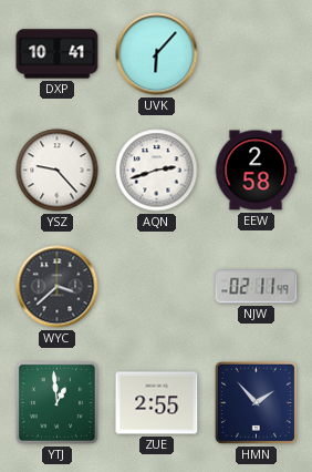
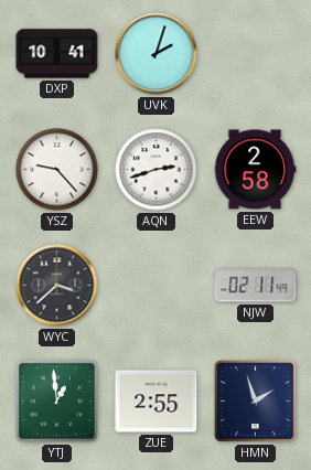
UVK: 6:07 -> 2:03
HMN: 1:53 -> 1:57
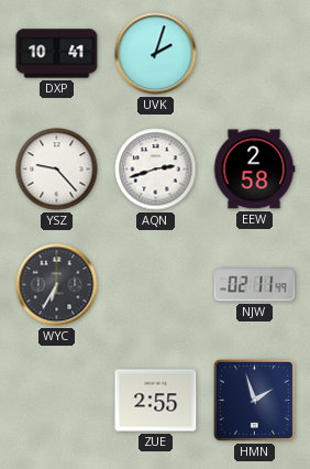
WYC: 3:38 -> 6:35
YTJ: 12:59 -> none
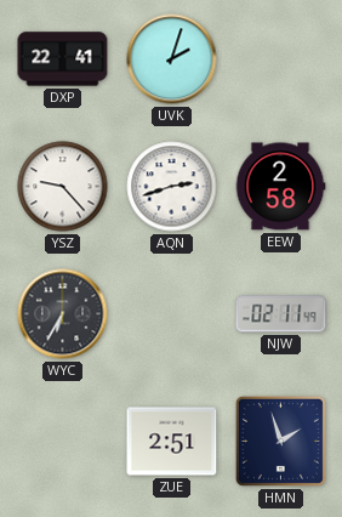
DXP: 10:41 -> 22:41
ZUE: 2:55 -> 2:51
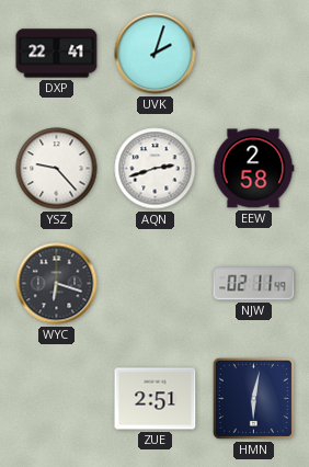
WYC: 6:35 -> 6:18
HMN: 1:57 -> 6:02
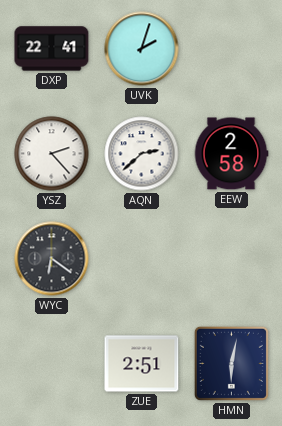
YSZ: 9:23 -> 2:23
AQN: 2:42 -> 2:38
WYC: 6:18 -> 6:21
NJW: 02:11 -> none
